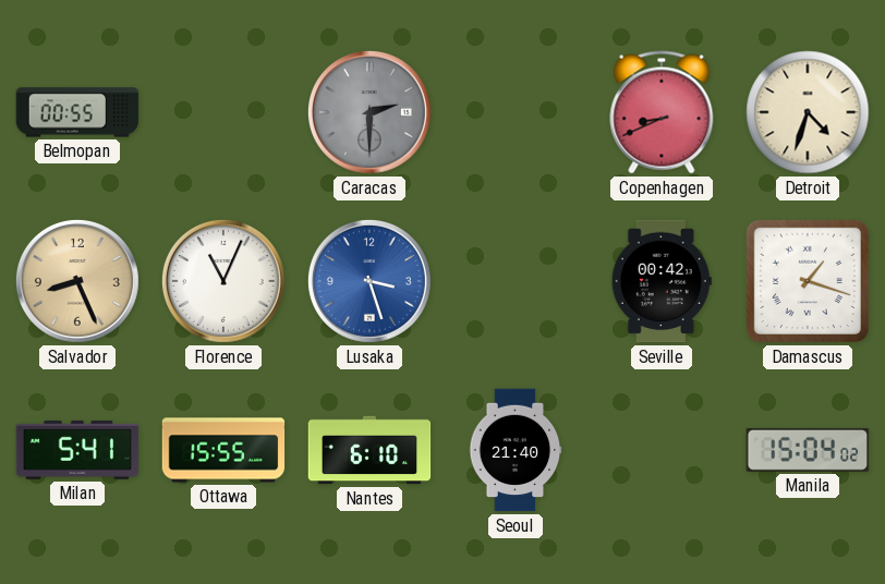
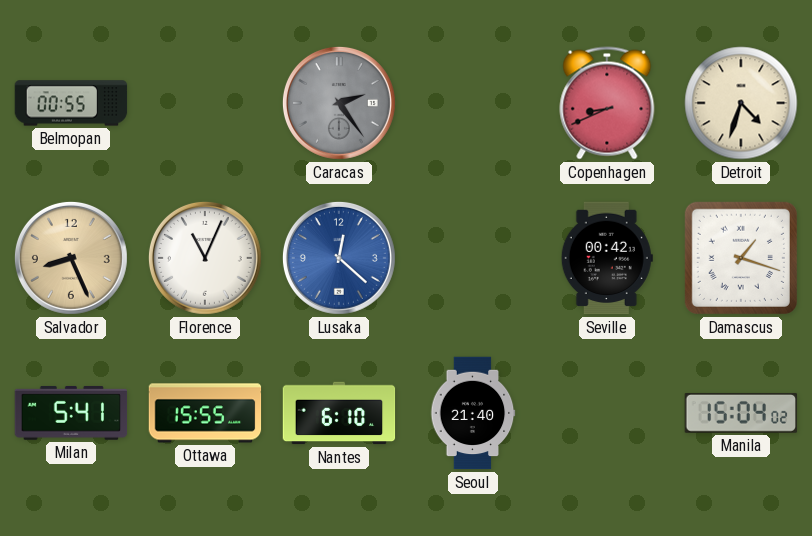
Caracas: 2:30 -> 2:24
Lusaka: 3:27 -> 12:22
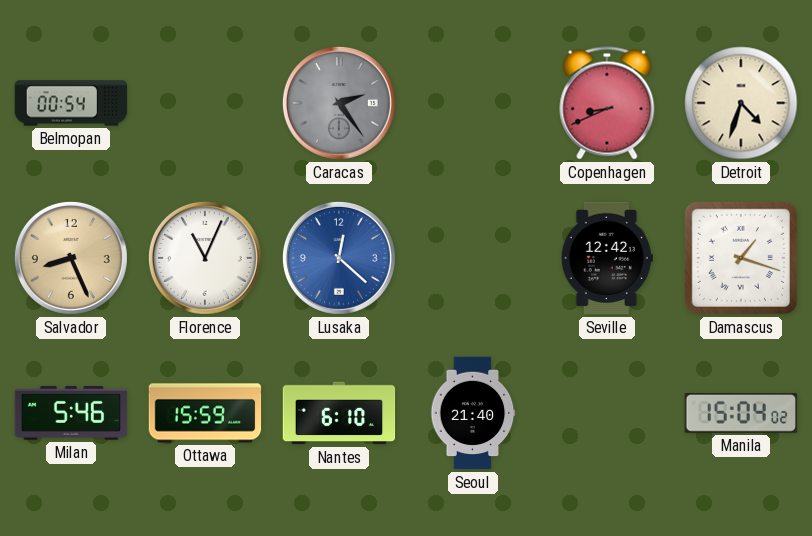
Belmopan: 00:55 -> 00:54
Seville: 00:42 -> 12:42
Milan: 5:41 -> 5:46
Ottawa: 15:55 -> 15:59
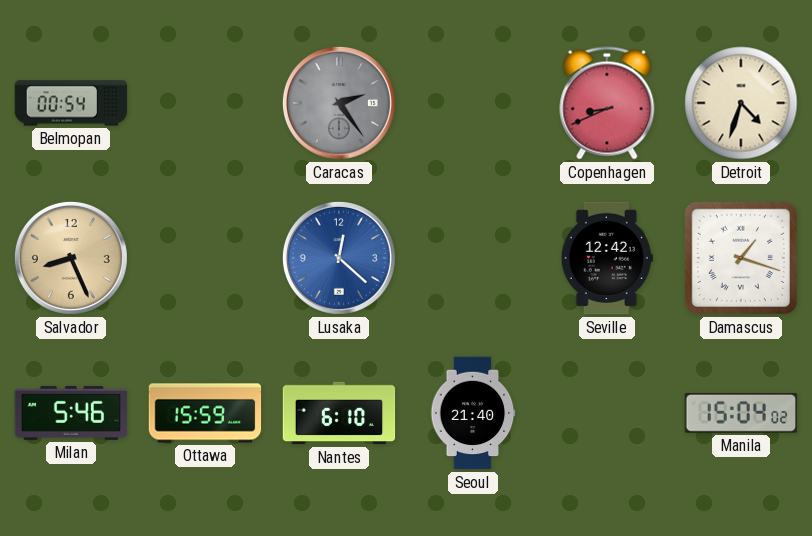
Florence: 11:04 -> none
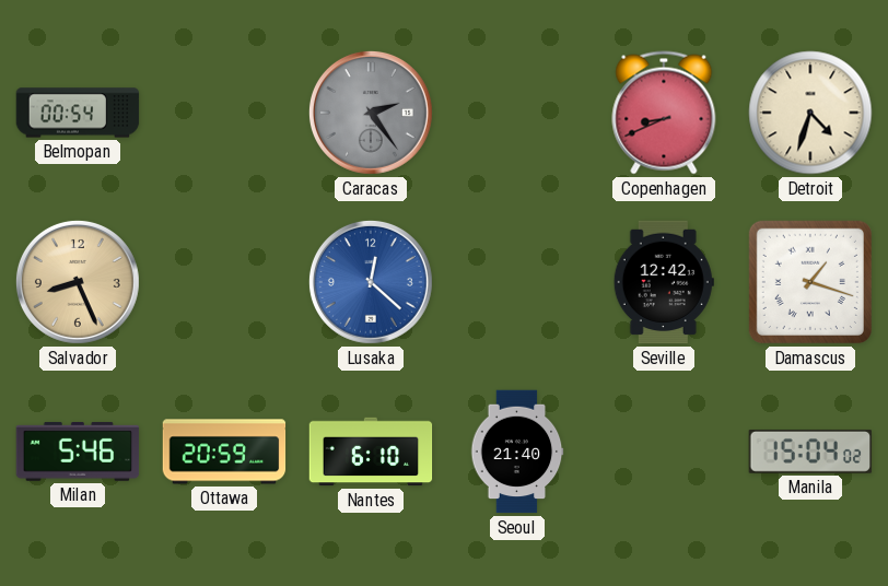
Ottawa: 15:59 -> 20:59
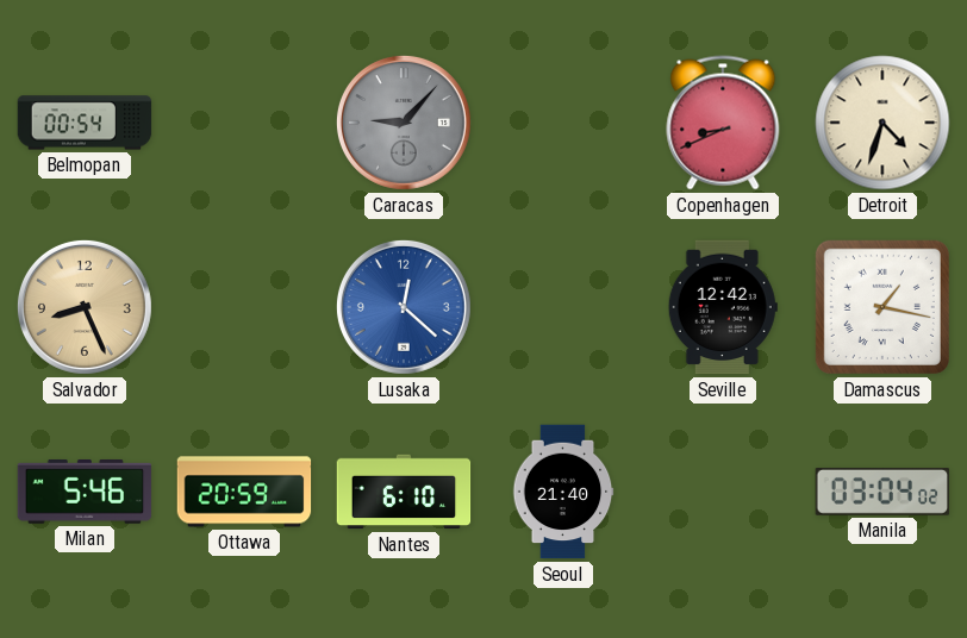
Caracas: 2:24 -> 9:07
Damascus: 1:18 -> 1:17
Manila: 15:04 -> 03:04
